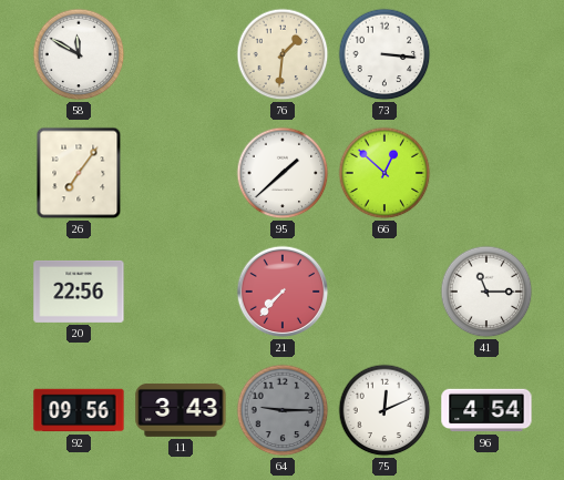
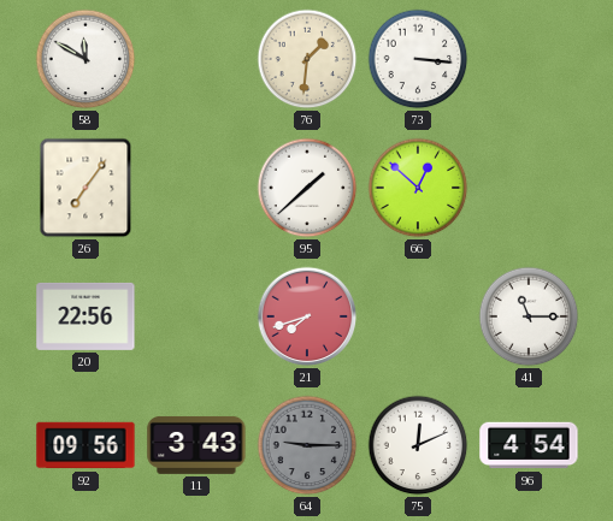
21: 7:37 -> 7:42
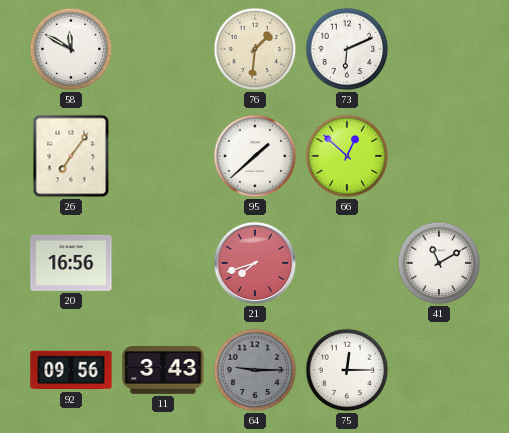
73: 3:16 -> 6:11
20: 22:56 -> 16:56
41: 11:15 -> 11:10
75: 12:11 -> 12:15
96: 4:54 -> none
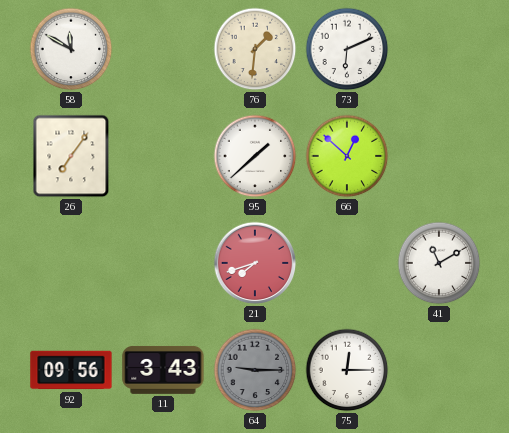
20: 16:56 -> none
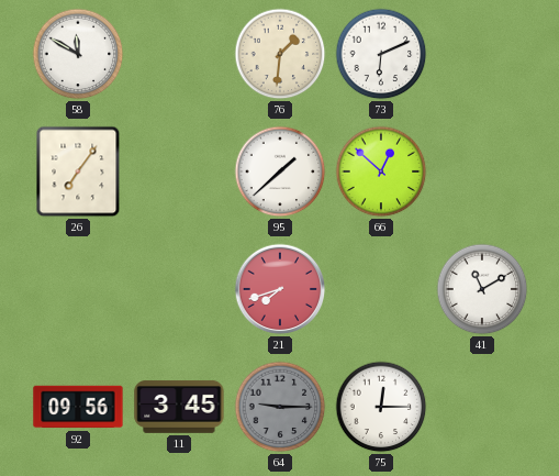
11: 3:43 -> 3:45
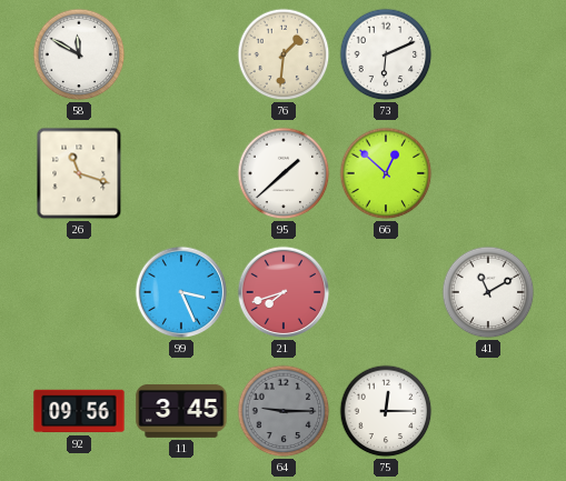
26: 7:06 -> 11:18
99: none -> 3:26
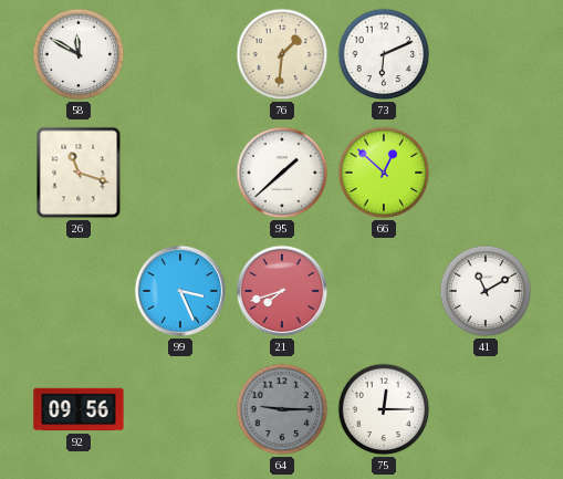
11: 3:45 -> none
